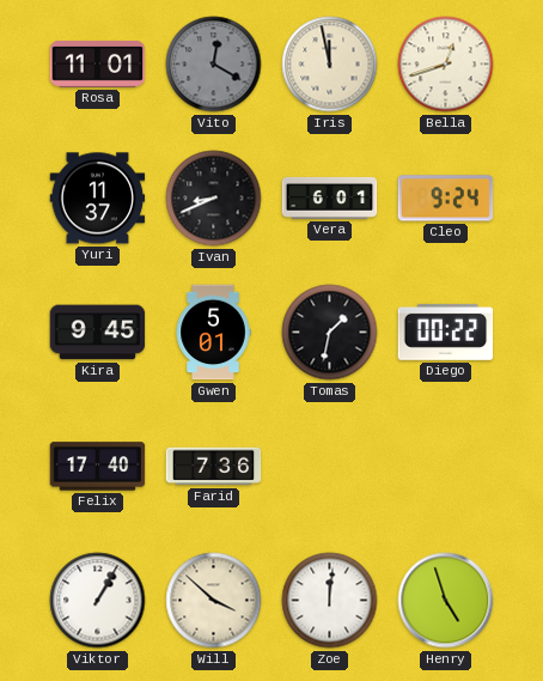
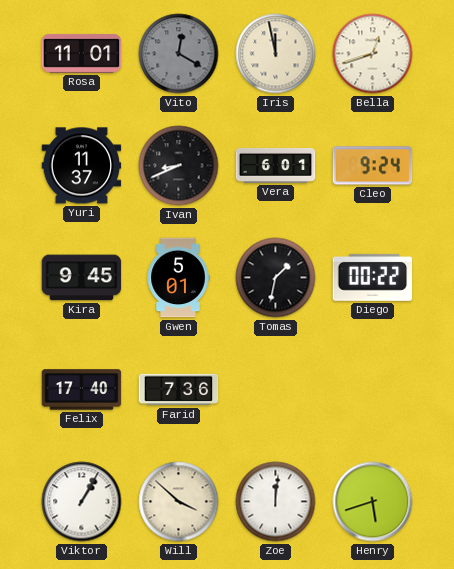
Henry: 4:57 -> 5:42
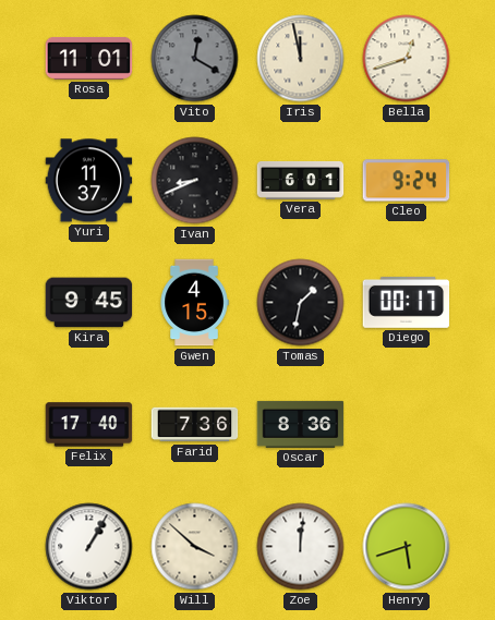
Gwen: 5:01 -> 4:15
Diego: 00:22 -> 00:17
Oscar: none -> 8:36
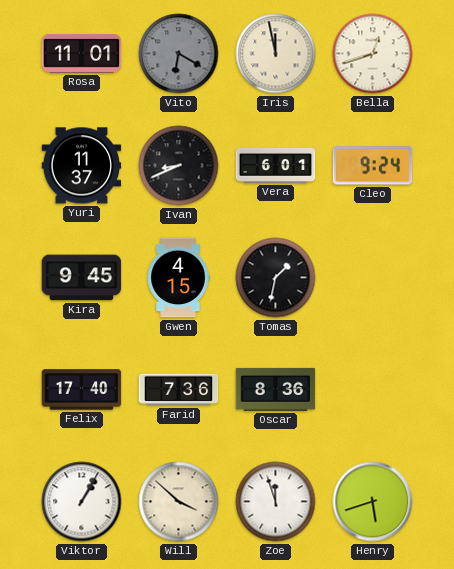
Vito: 12:20 -> 6:20
Diego: 00:17 -> none
Zoe: 12:01 -> 11:57
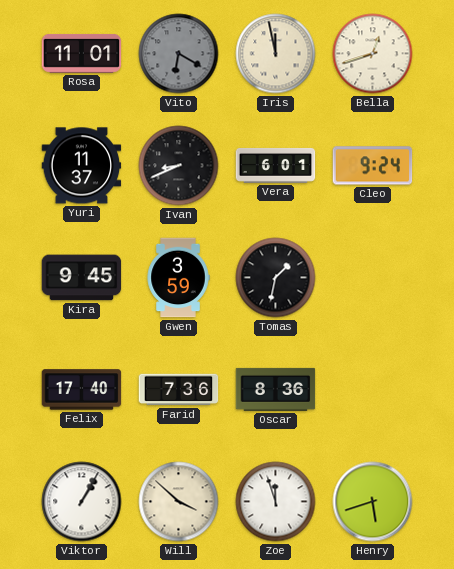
Gwen: 4:15 -> 3:59
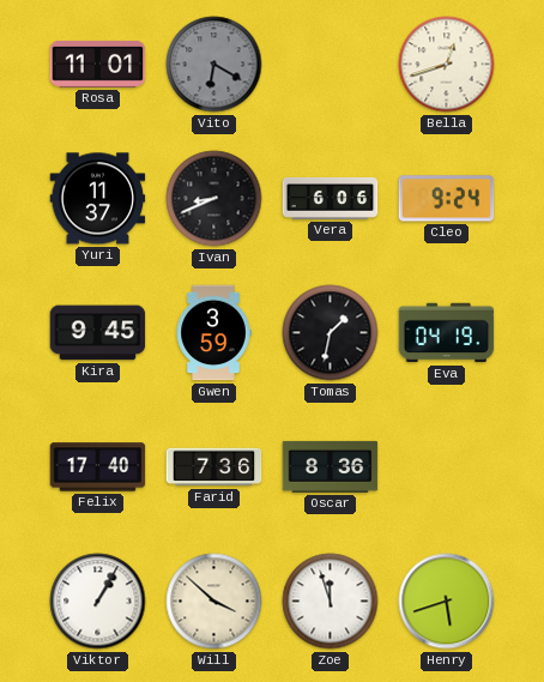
Iris: 11:58 -> none
Vera: 6:01 -> 6:06
Eva: none -> 04:19
